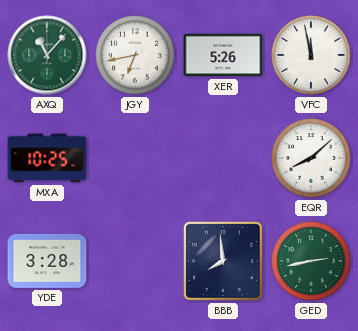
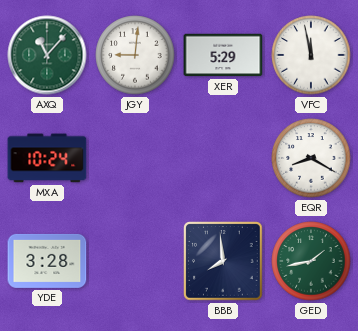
JGY: 6:43 -> 9:01
XER: 5:26 -> 5:29
MXA: 10:25 -> 10:24
EQR: 8:08 -> 8:20
GED: 2:43 -> 1:43
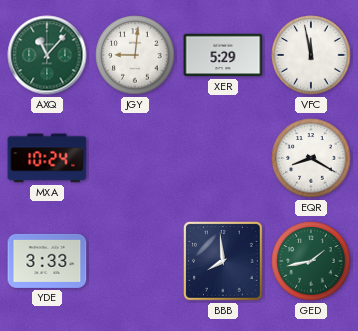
YDE: 3:28 -> 3:33
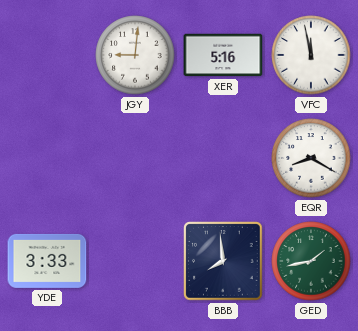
AXQ: 11:07 -> none
XER: 5:29 -> 5:16
MXA: 10:24 -> none
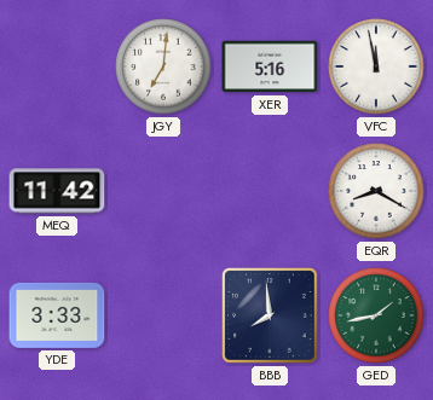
JGY: 9:01 -> 7:01
MEQ: none -> 11:42
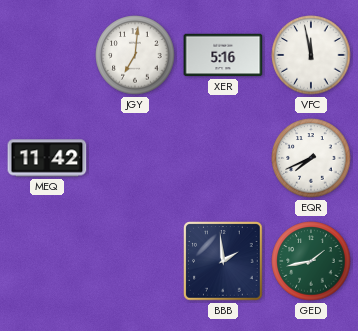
EQR: 8:20 -> 7:41
YDE: 3:33 -> none
BBB: 7:59 -> 1:59
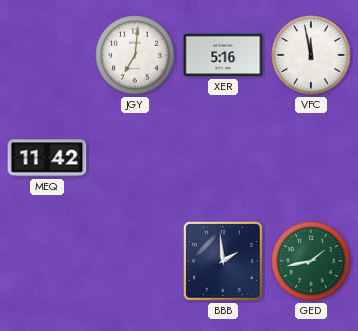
EQR: 7:41 -> none
